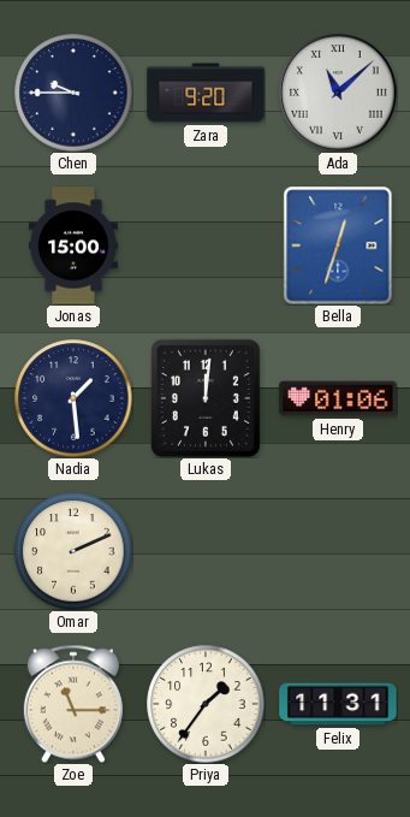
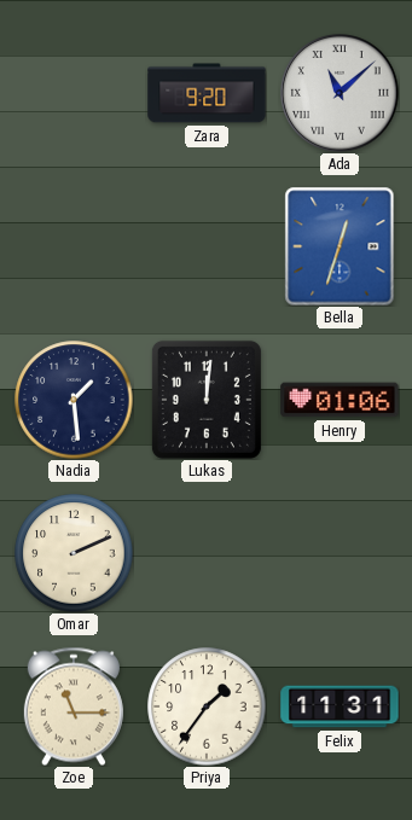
Chen: 9:45 -> none
Jonas: 15:00 -> none
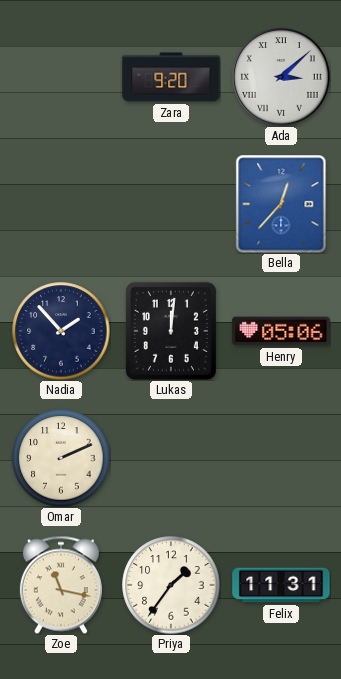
Ada: 11:08 -> 3:08
Bella: 12:33 -> 12:37
Nadia: 1:29 -> 1:53
Henry: 01:06 -> 05:06
Zoe: 11:15 -> 11:17
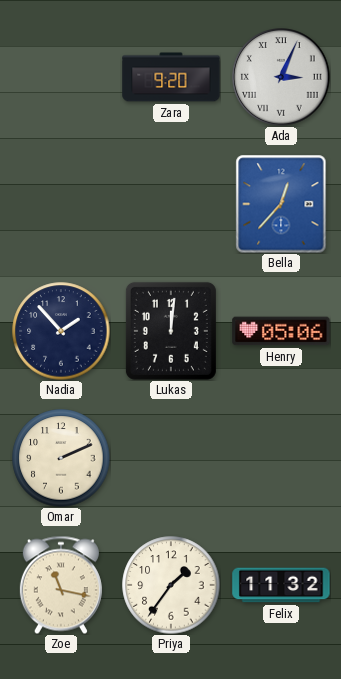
Ada: 3:08 -> 3:04
Felix: 11:31 -> 11:32
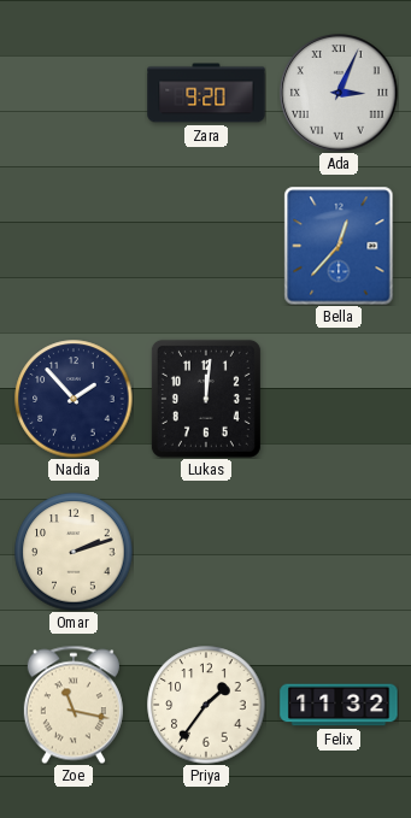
Henry: 05:06 -> none
Omar: 2:11 -> 2:12
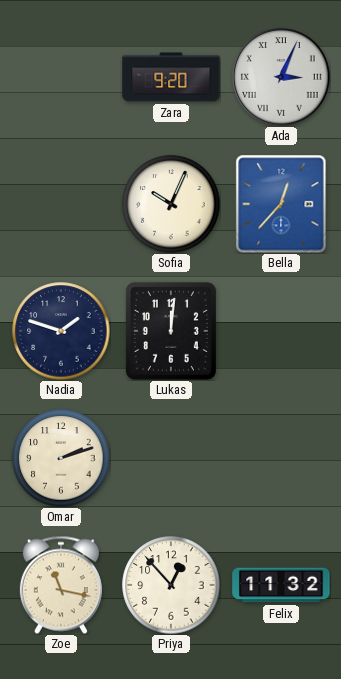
Sofia: none -> 10:04
Nadia: 1:53 -> 1:48
Priya: 1:36 -> 12:53
